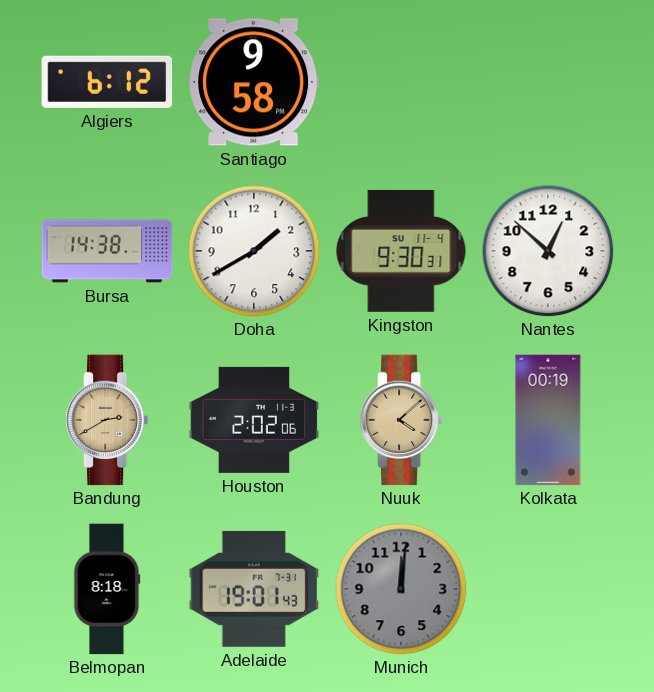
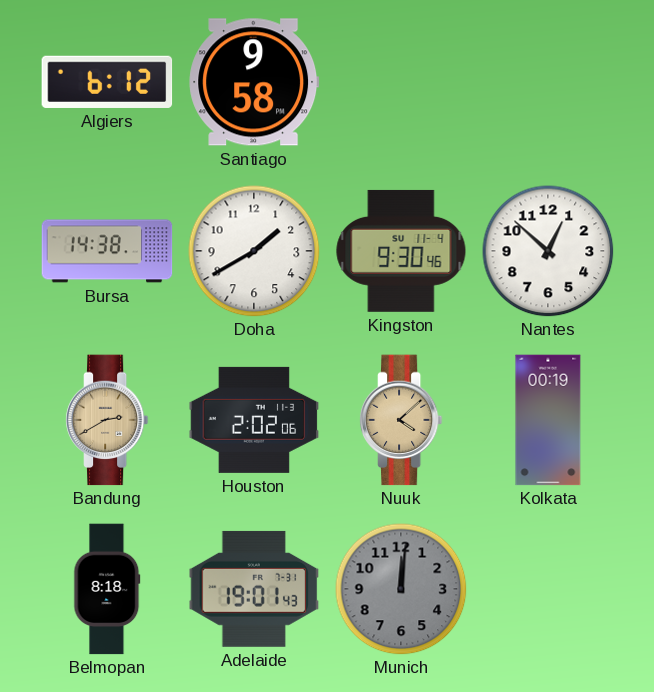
Kingston: 9:30:31 -> 9:30:46
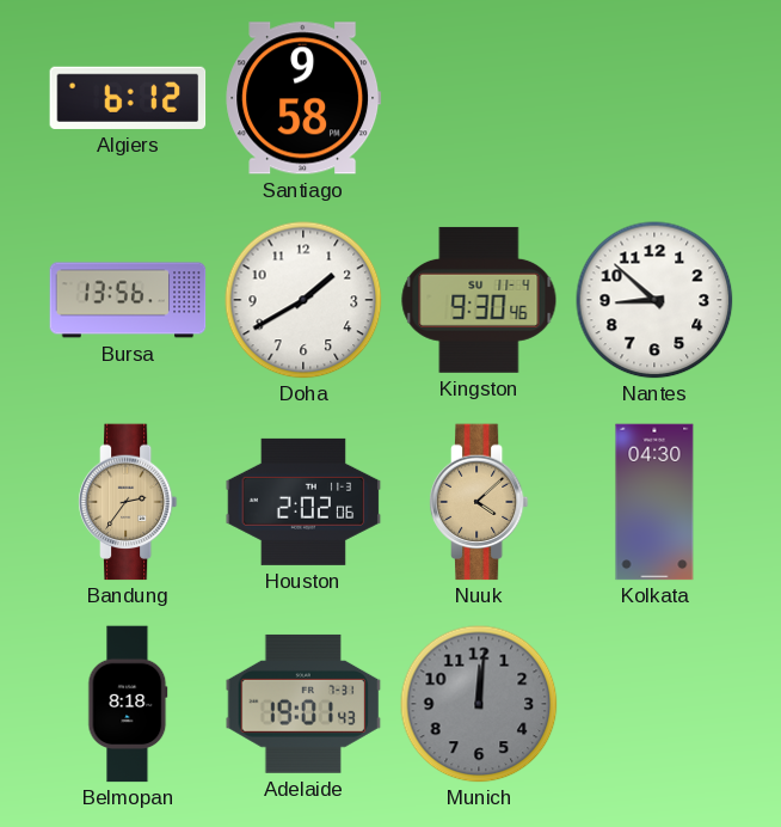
Bursa: 14:38 -> 13:56
Nantes: 12:52 -> 8:52
Bandung: 2:40 -> 2:36
Kolkata: 00:19 -> 04:30
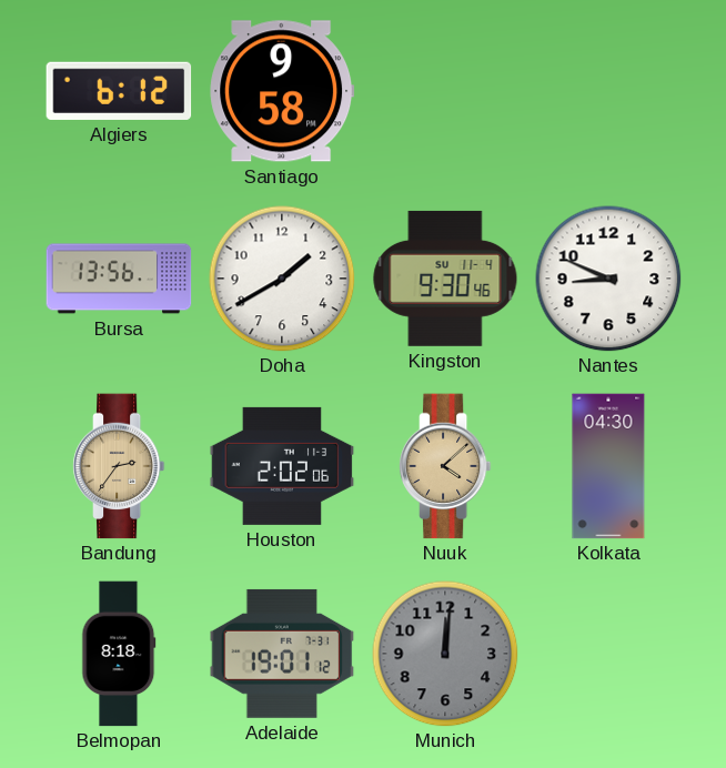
Nantes: 8:52 -> 8:49
Adelaide: 19:01:43 -> 19:01:12
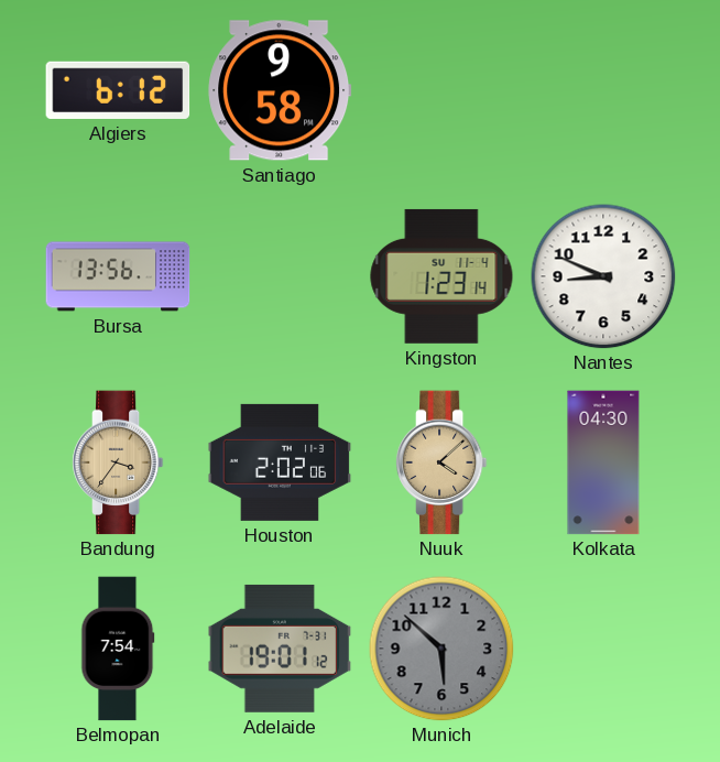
Doha: 1:40 -> none
Kingston: 9:30 -> 1:23
Bandung: 2:36 -> 3:36
Belmopan: 8:18 -> 7:54
Munich: 12:01 -> 5:52
